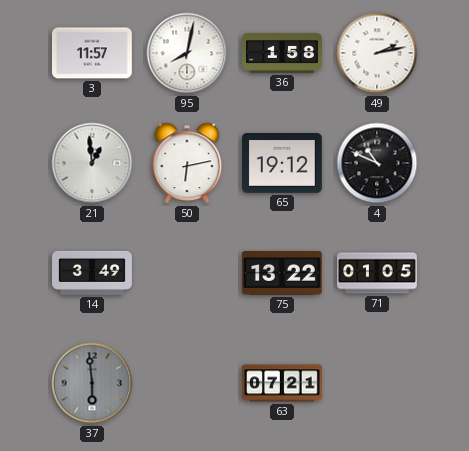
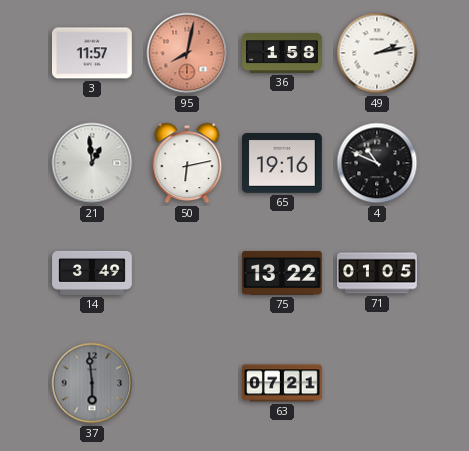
95 dial: white -> salmon
65: 19:12 -> 19:16
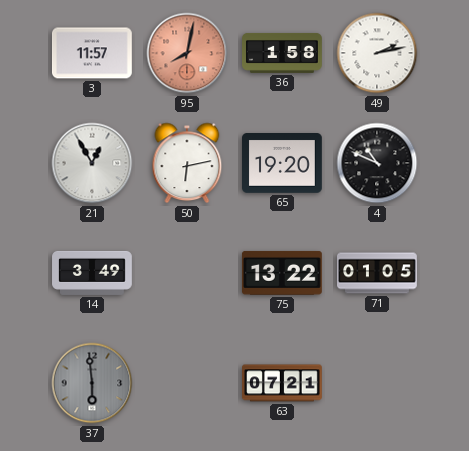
21: 12:59 -> 12:55
65: 19:16 -> 19:20
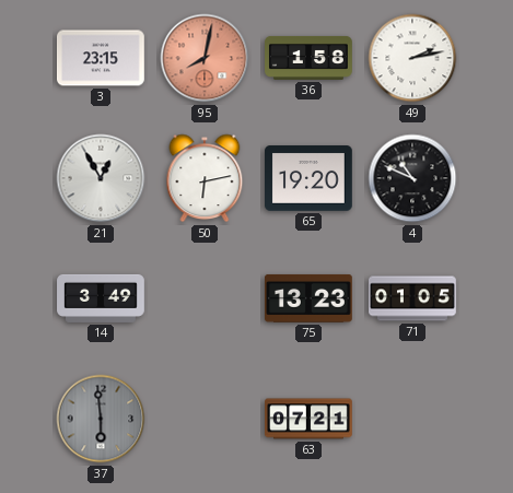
3: 11:57 -> 23:15
75: 13:22 -> 13:23
